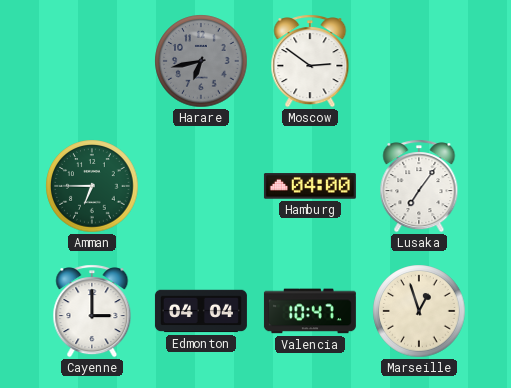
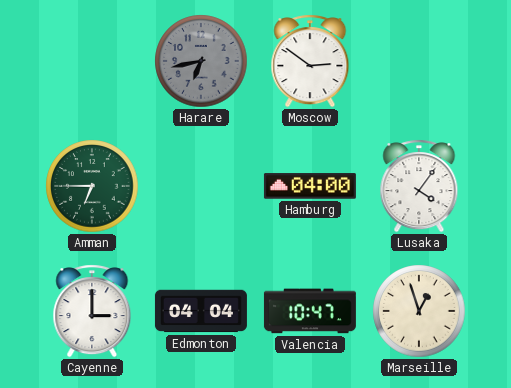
Lusaka: 7:06 -> 4:06
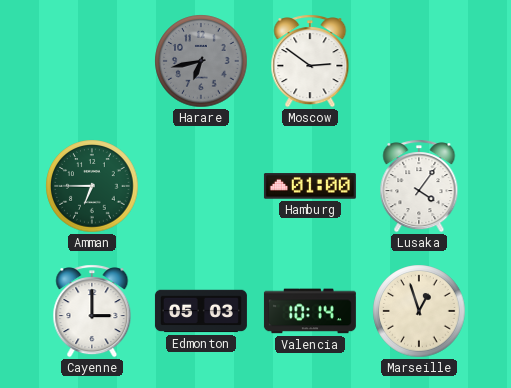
Hamburg: 04:00 -> 01:00
Edmonton: 04:04 -> 05:03
Valencia: 10:47 -> 10:14
